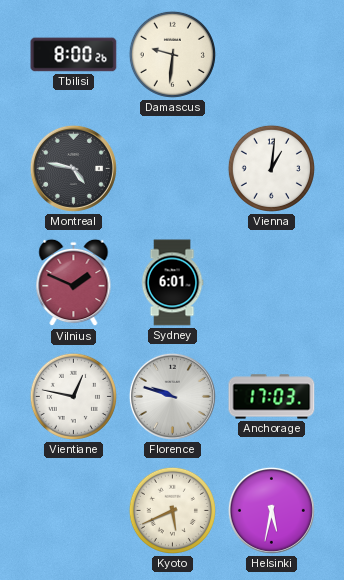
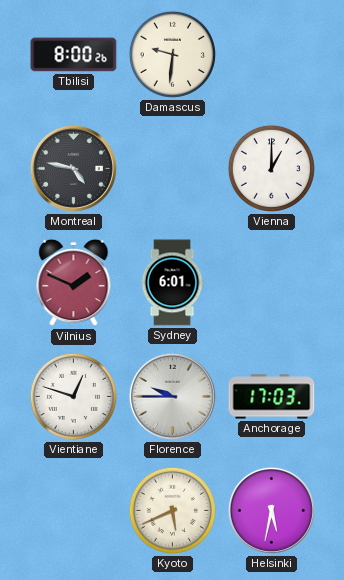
Vienna: 1:01 -> 1:00
Vientiane: 12:47 -> 12:48
Florence: 9:48 -> 9:45
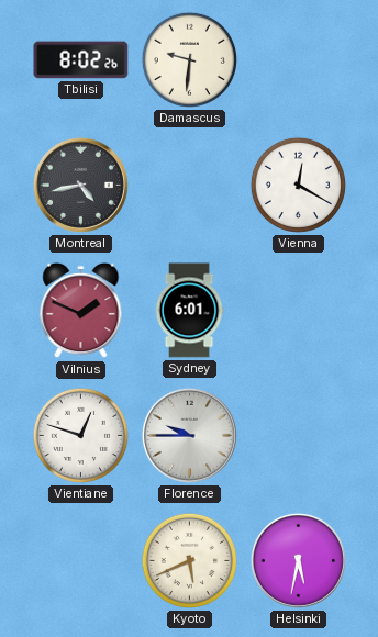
Tbilisi: 8:00 -> 8:02
Montreal: 4:47 -> 4:43
Vienna: 1:00 -> 12:20
Anchorage: 17:03 -> none
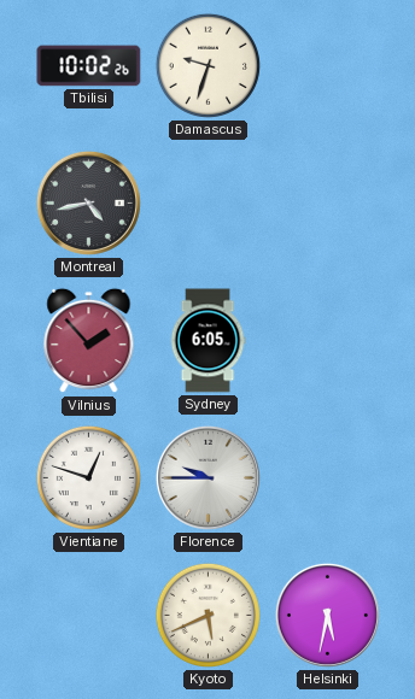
Tbilisi: 8:02 -> 10:02
Damascus: 9:31 -> 9:33
Vienna: 12:20 -> none
Vilnius: 1:49 -> 1:53
Sydney: 6:01 -> 6:05
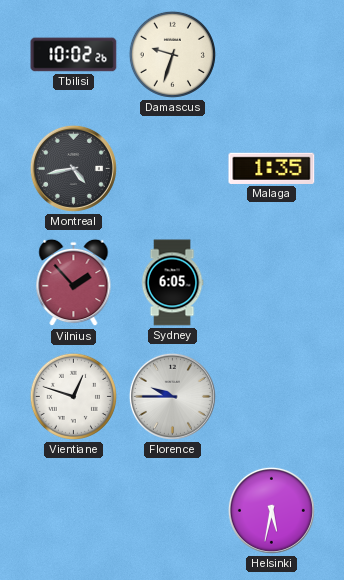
Malaga: none -> 1:35
Kyoto: 5:41 -> none
